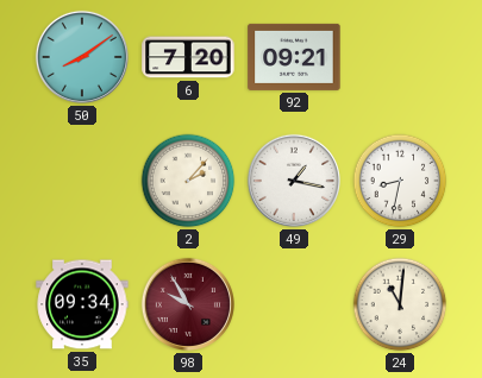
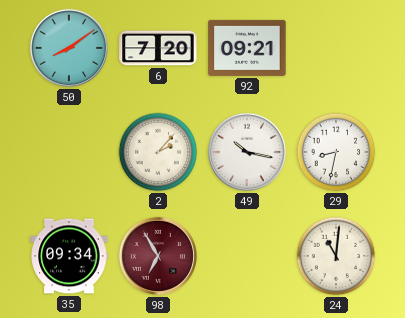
49: 1:17 -> 10:17
98: 9:55 -> 6:55
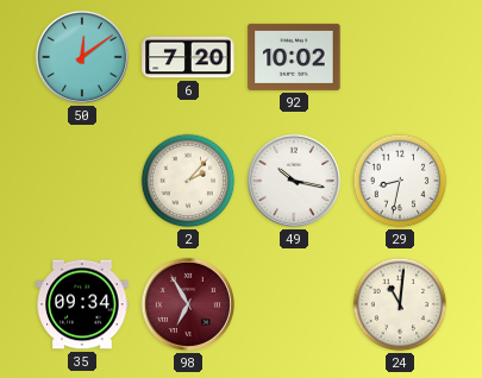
50: 8:09 -> 12:09
92: 09:21 -> 10:02
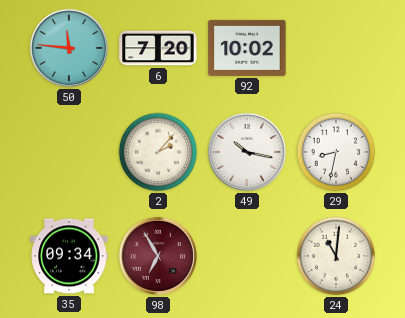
50: 12:09 -> 11:46
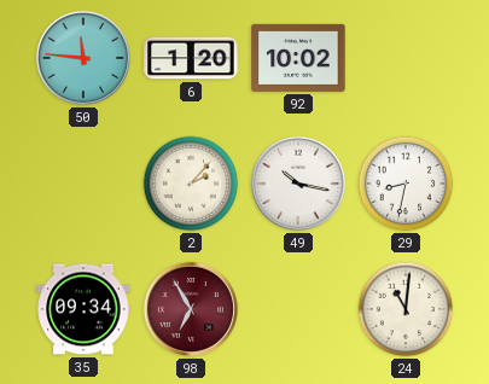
6: 7:20 -> 1:20
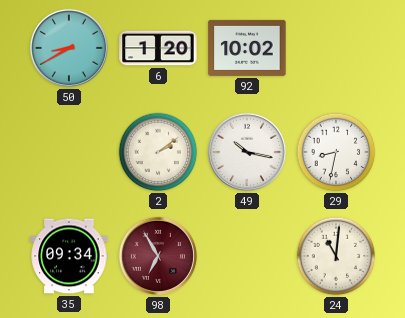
50: 11:46 -> 8:40
2: 2:07 -> 2:09
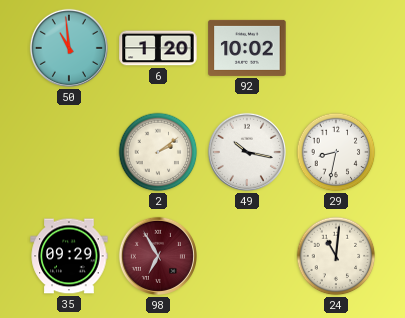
50: 8:40 -> 10:59
35: 09:34 -> 09:29
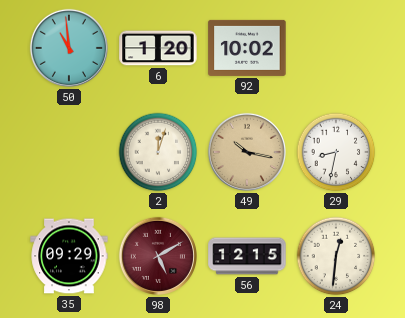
2: 2:09 -> 12:03
49 dial: white -> champagne
98: 6:55 -> 5:10
56: none -> 12:15
24: 11:01 -> 12:31
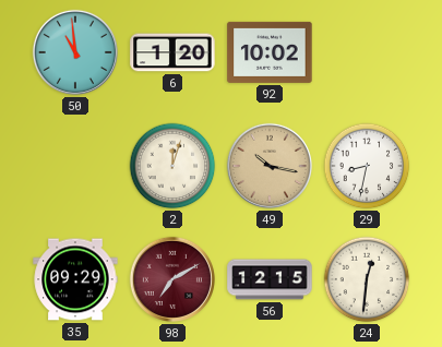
98: 5:10 -> 7:10
